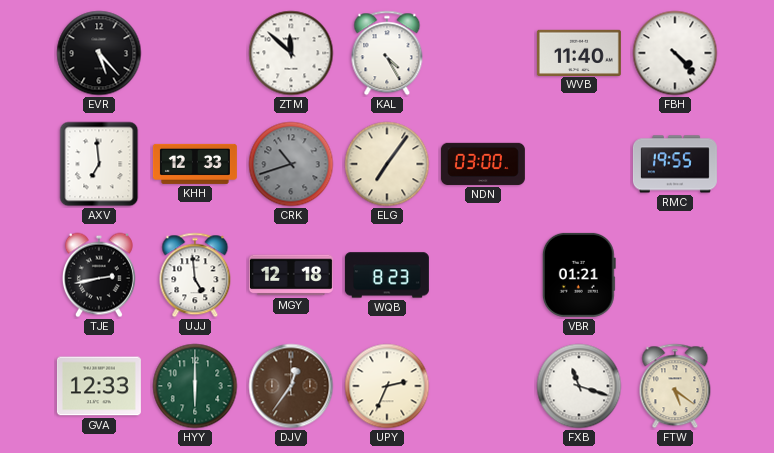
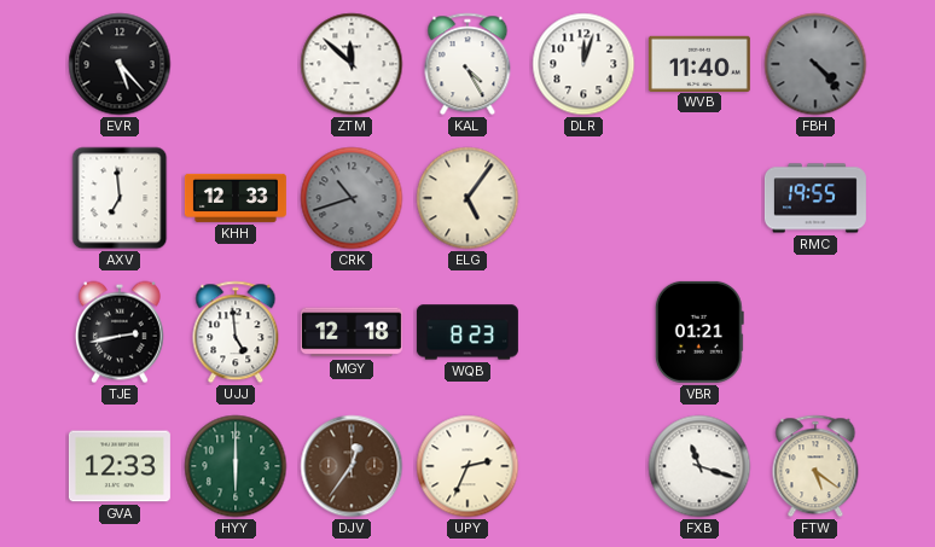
DLR: none -> 12:03
FBH dial: white -> grey
ELG: 7:06 -> 5:06
NDN: 03:00 -> none
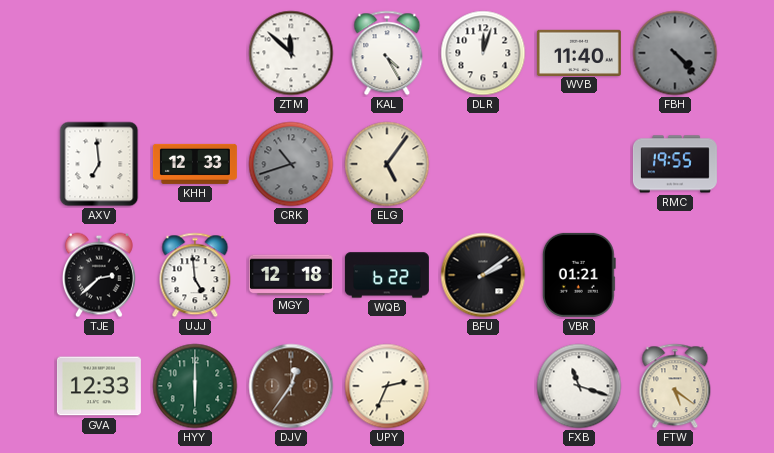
EVR: 5:23 -> none
TJE: 2:43 -> 2:38
WQB: 8:23 -> 6:22
BFU: none -> 2:09
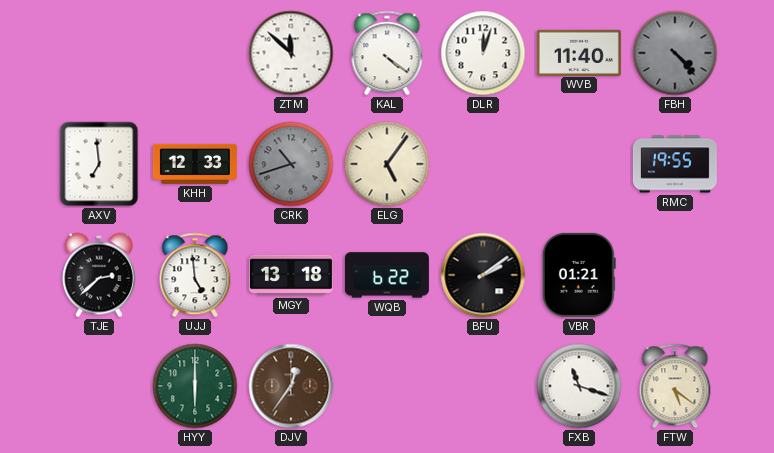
KAL: 4:25 -> 4:21
MGY: 12:18 -> 13:18
GVA: 12:33 -> none
UPY: 2:34 -> none
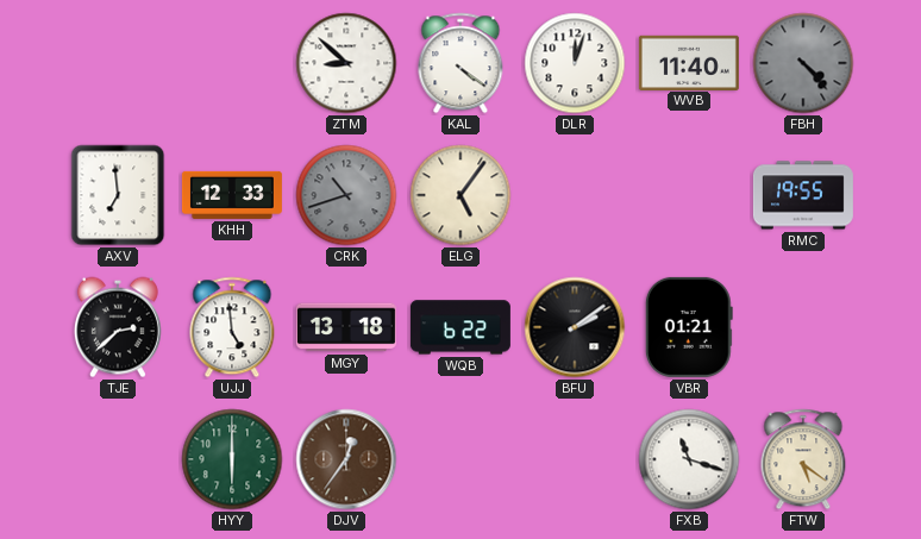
ZTM: 11:52 -> 8:52
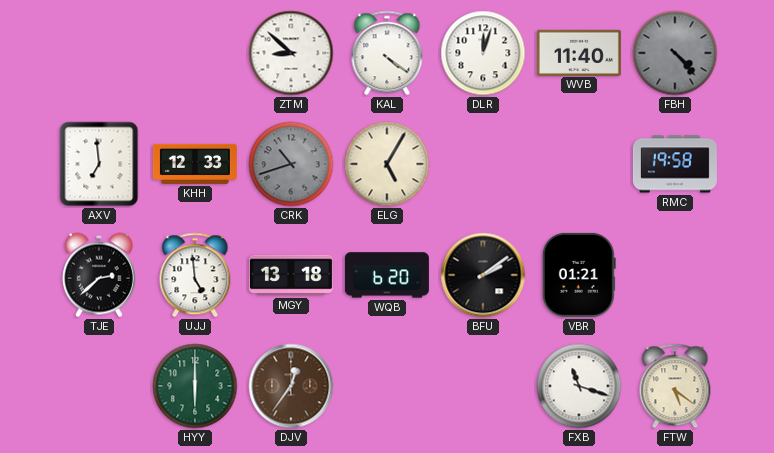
ELG: 5:06 -> 5:05
RMC: 19:55 -> 19:58
WQB: 6:22 -> 6:20
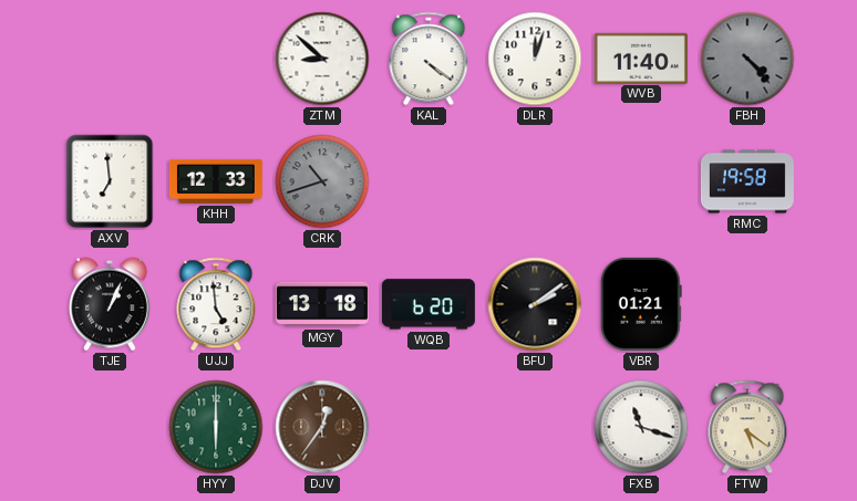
ELG: 5:05 -> none
TJE: 2:38 -> 1:04
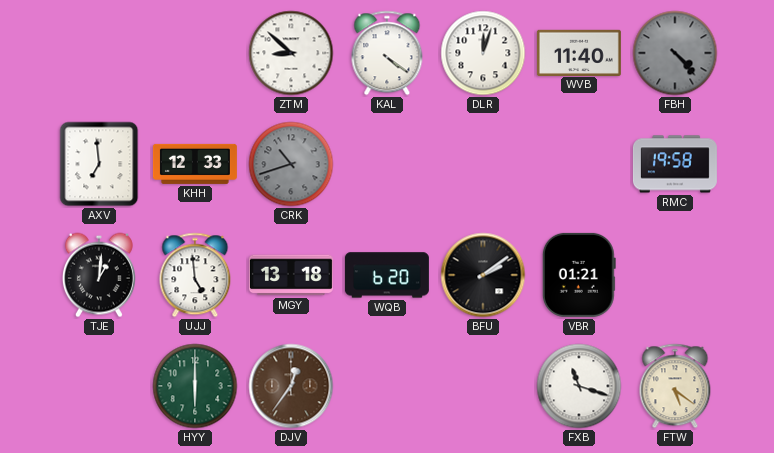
TJE: 1:04 -> 1:01
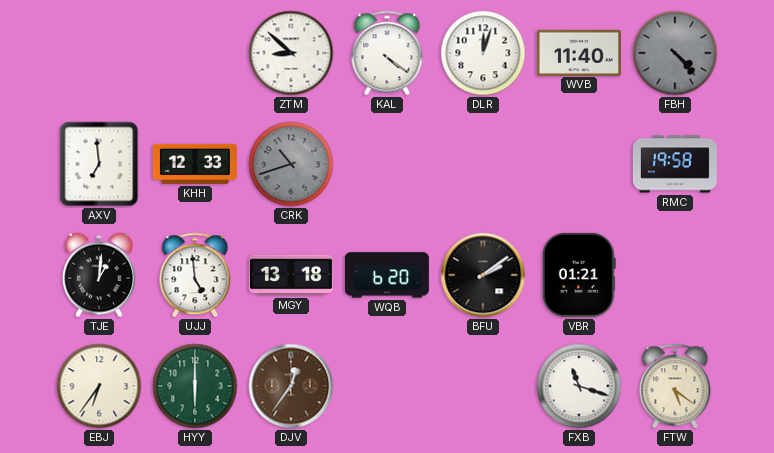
EBJ: none -> 6:36
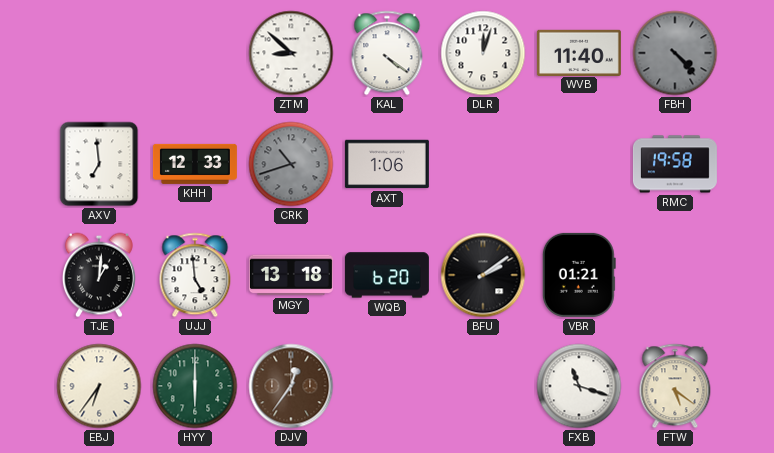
AXT: none -> 1:06
